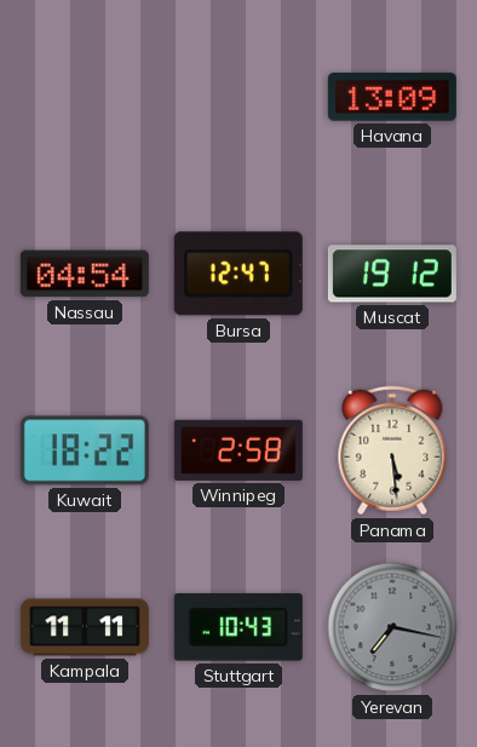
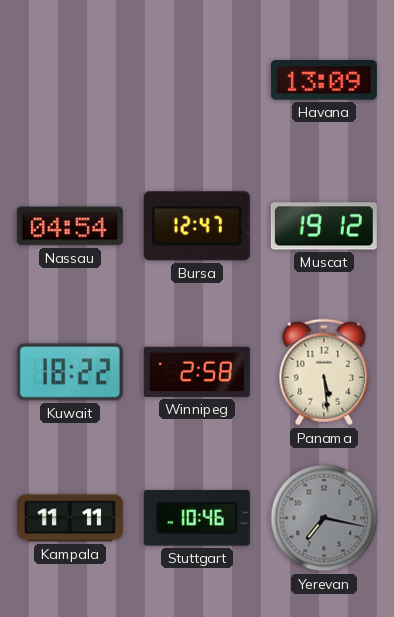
Stuttgart: 10:43 -> 10:46
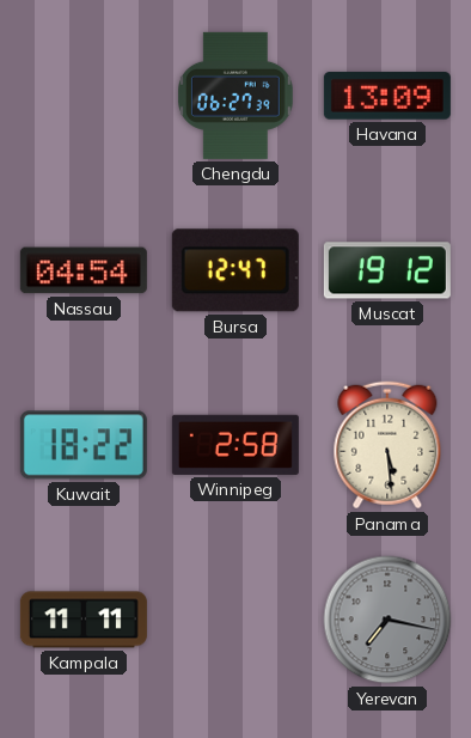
Chengdu: none -> 06:27
Stuttgart: 10:46 -> none
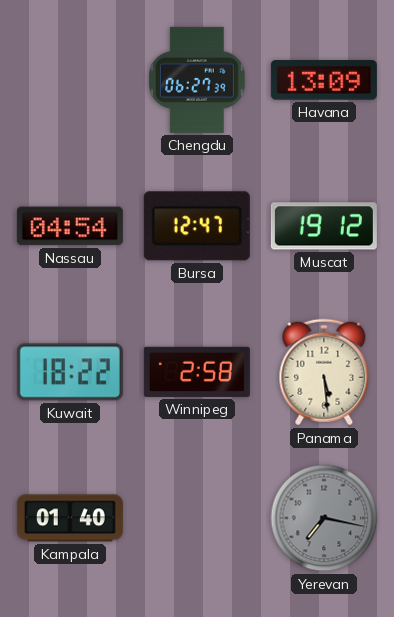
Kampala: 11:11 -> 01:40
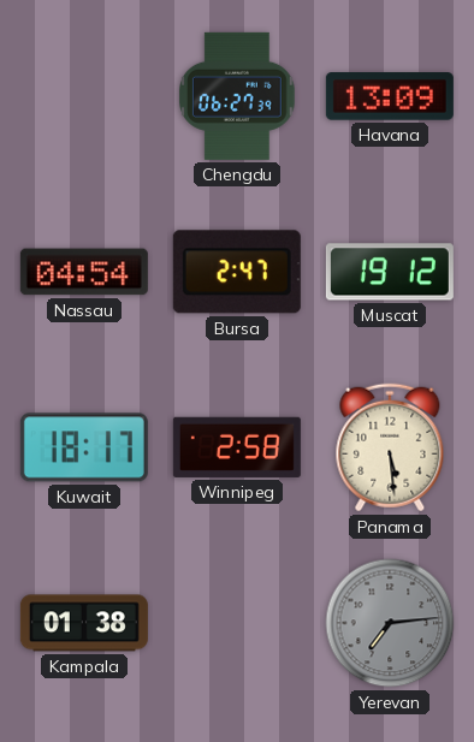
Bursa: 12:47 -> 2:47
Kuwait: 18:22 -> 18:17
Kampala: 01:40 -> 01:38
Yerevan: 7:17 -> 7:14
